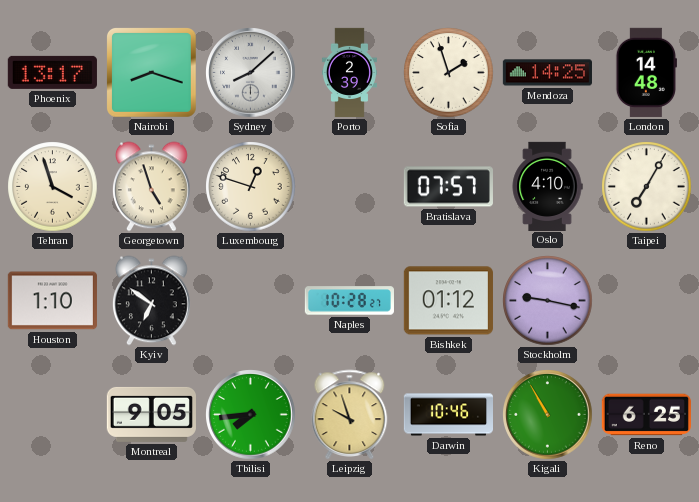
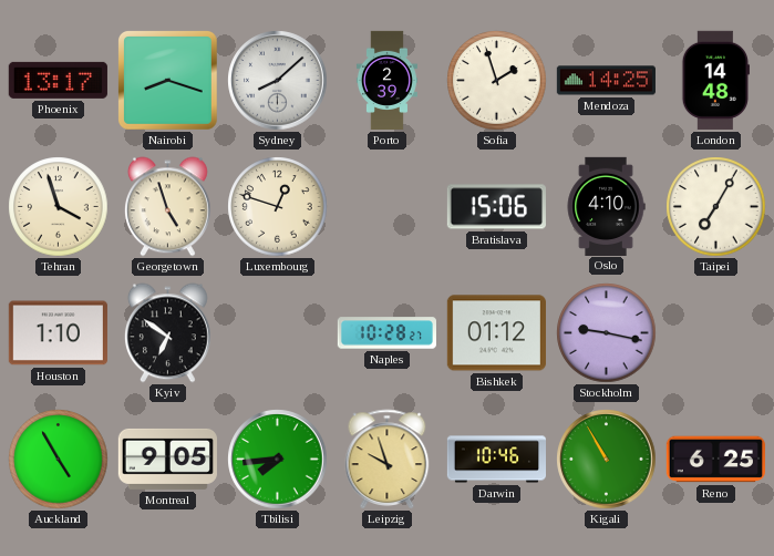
Bratislava: 07:57 -> 15:06
Auckland: none -> 4:55
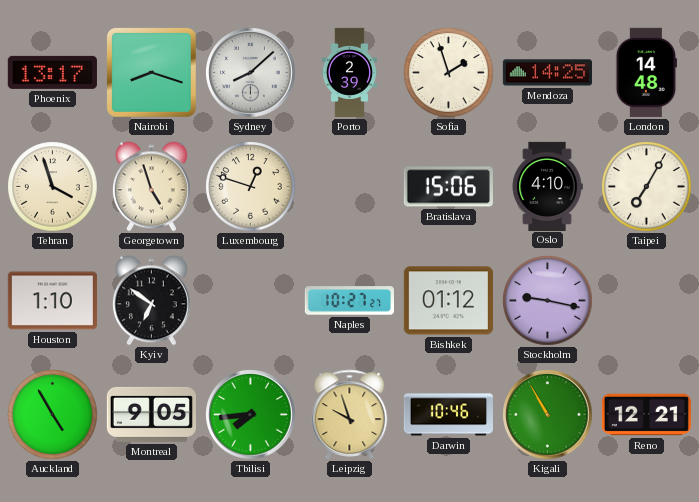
Naples: 10:28 -> 10:27
Reno: 6:25 -> 12:21
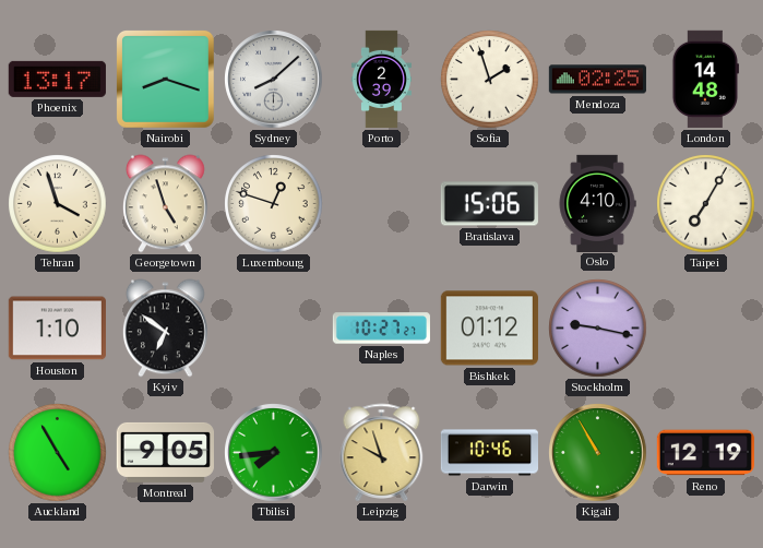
Mendoza: 14:25 -> 02:25
Reno: 12:21 -> 12:19
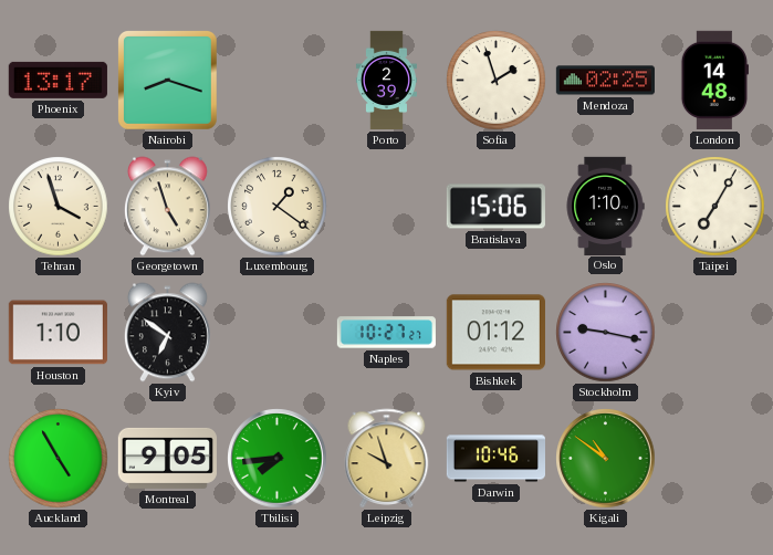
Sydney: 8:08 -> none
Luxembourg: 12:48 -> 1:21
Oslo: 4:10 -> 1:10
Kigali: 10:55 -> 10:51
Reno: 12:19 -> none
